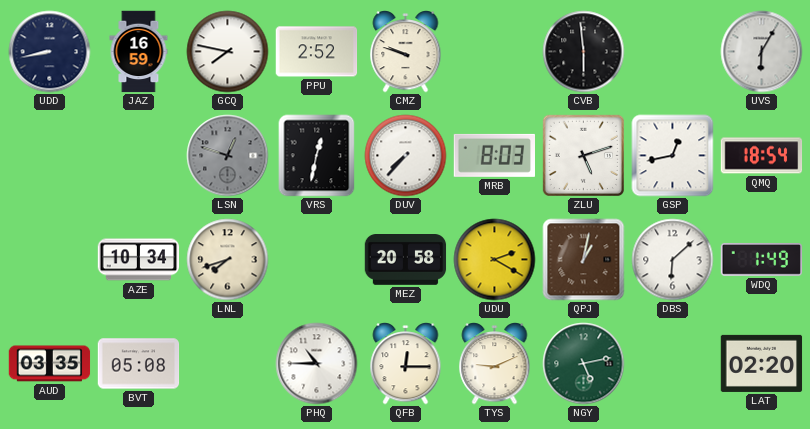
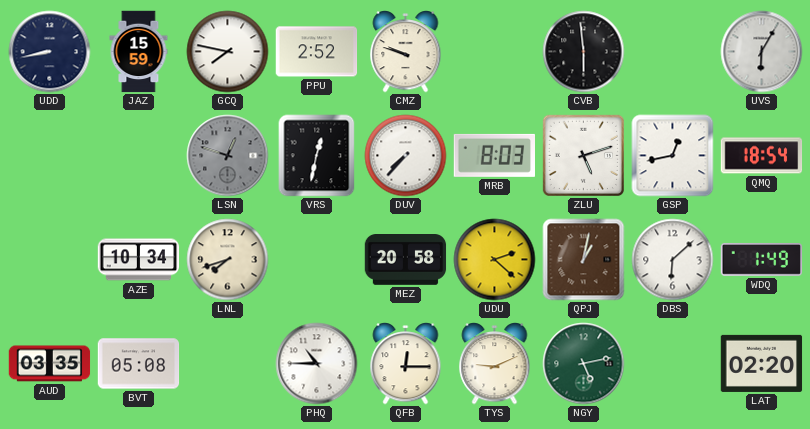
JAZ: 16:59 -> 15:59
UDU: 2:20 -> 2:22
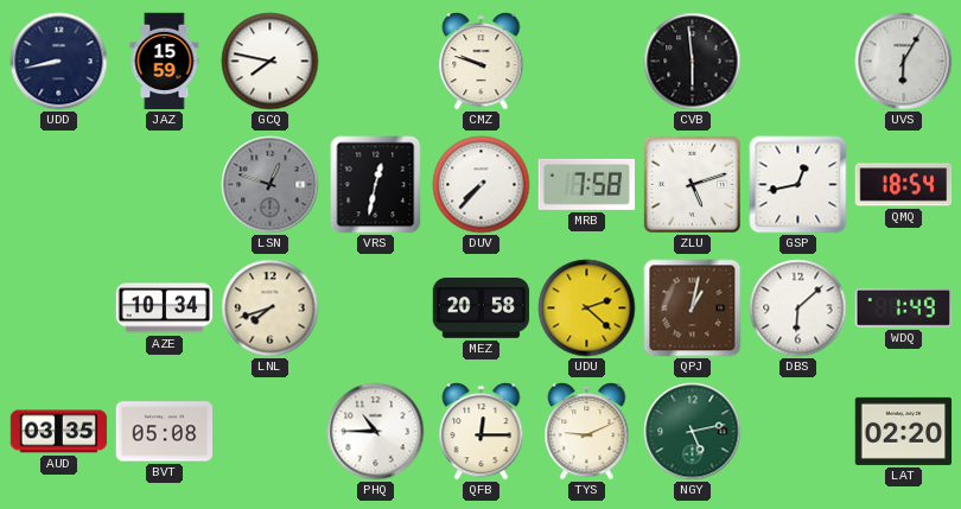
PPU: 2:52 -> none
MRB: 8:03 -> 7:58
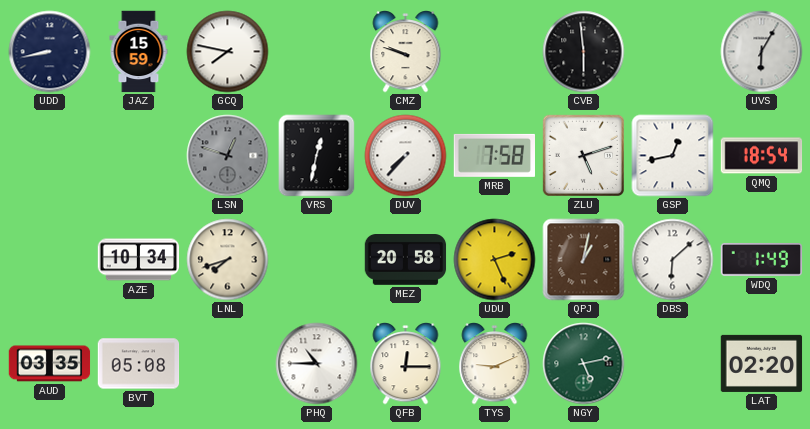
UDU: 2:22 -> 2:26
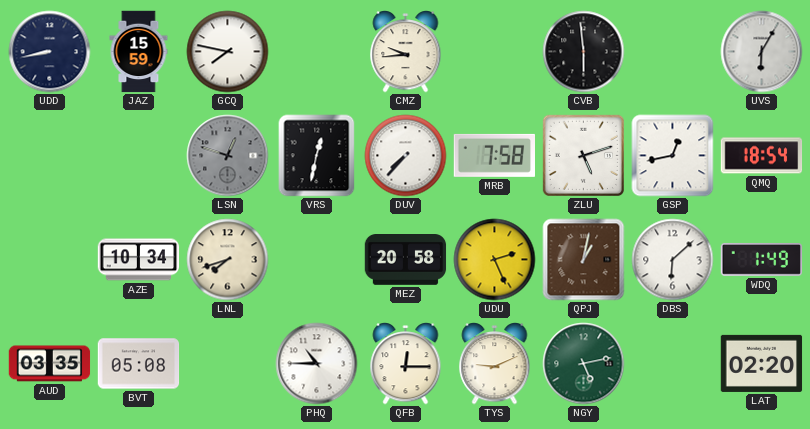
CMZ: 9:48 -> 9:44
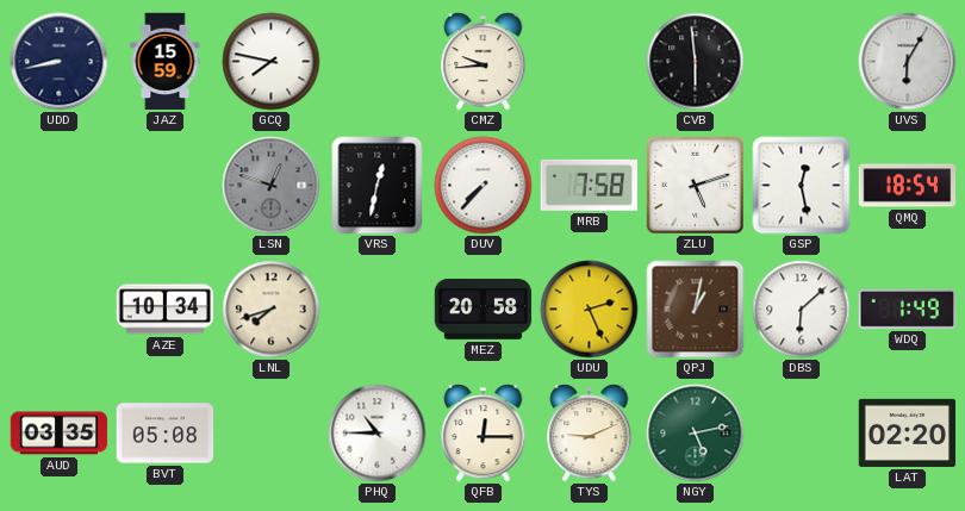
GSP: 12:43 -> 12:28
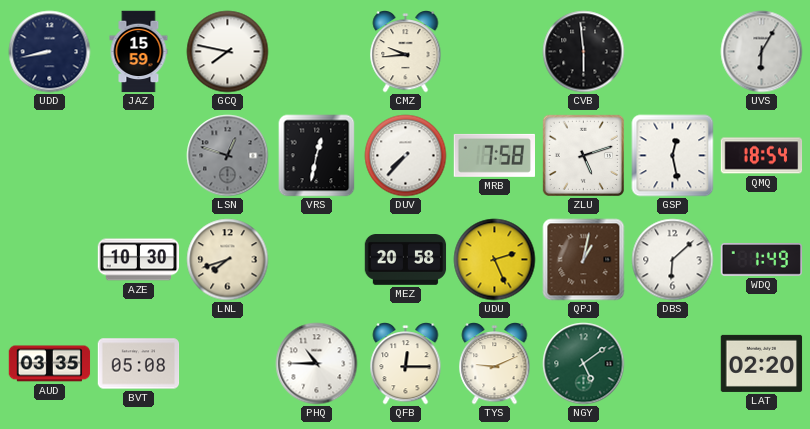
AZE: 10:34 -> 10:30
NGY: 5:13 -> 5:09
